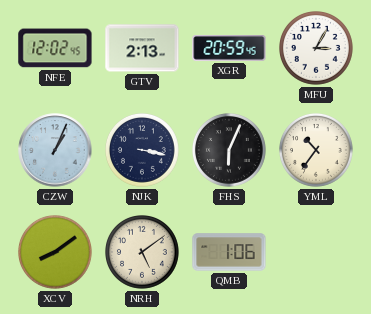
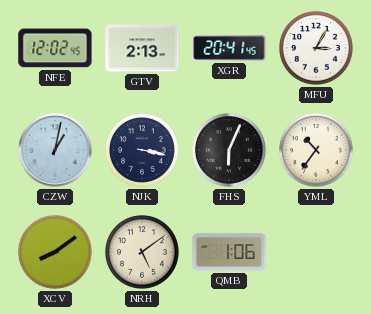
XGR: 20:59 -> 20:41
CZW: 1:04 -> 1:02
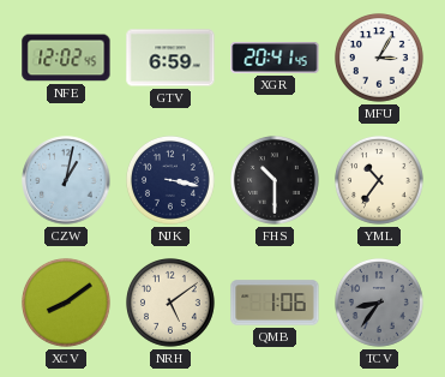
GTV: 2:13 -> 6:59
FHS: 6:04 -> 10:30
TCV: none -> 8:36
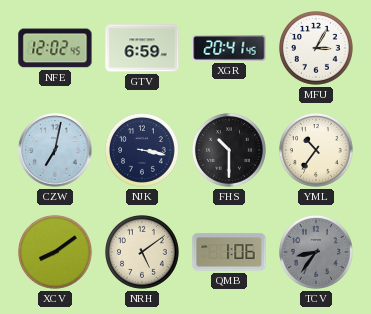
CZW: 1:02 -> 7:02
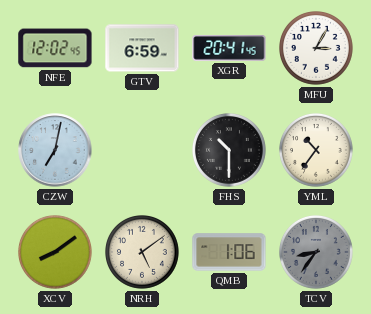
NJK: 3:17 -> none
